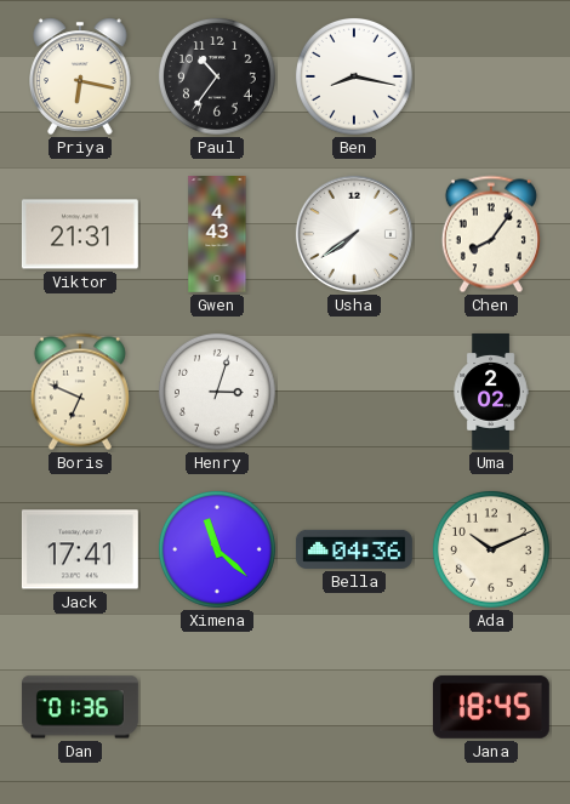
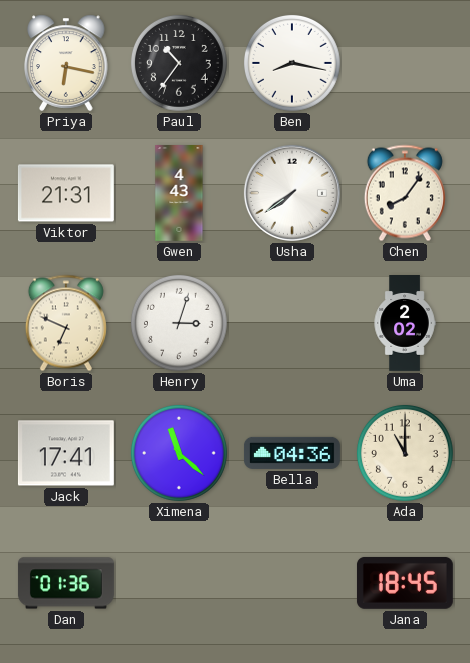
Ada: 10:11 -> 11:00
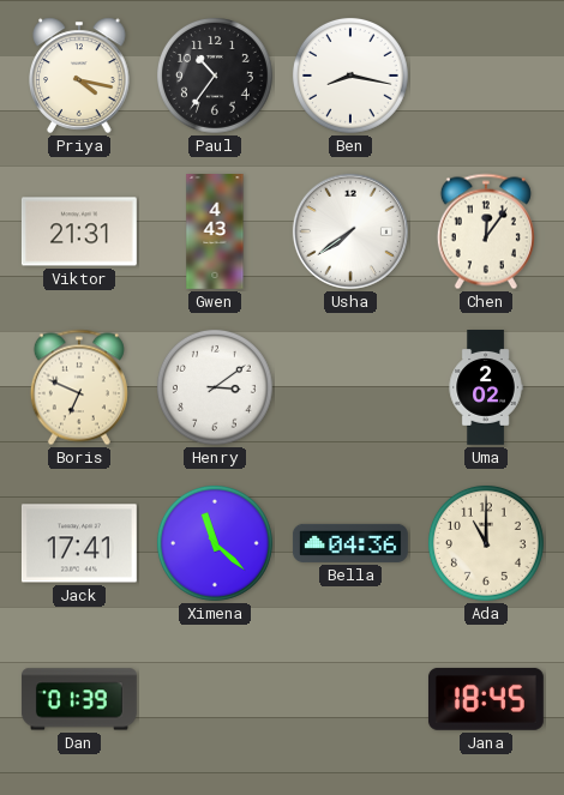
Priya: 6:17 -> 4:17
Chen: 8:06 -> 12:06
Henry: 3:03 -> 3:09
Dan: 01:36 -> 01:39
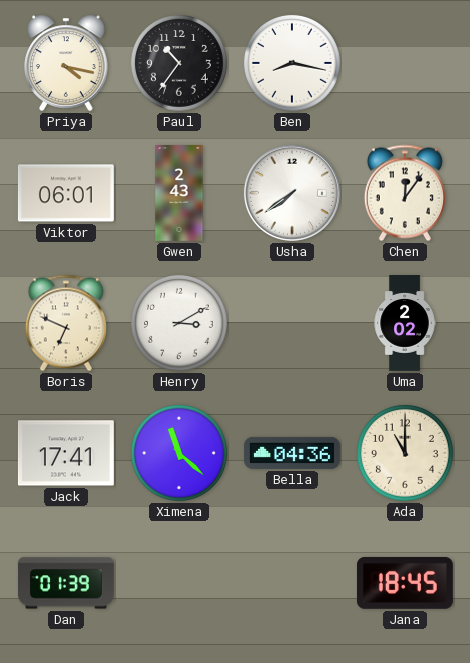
Viktor: 21:31 -> 06:01
Gwen: 4:43 -> 2:43
Henry: 3:09 -> 3:10
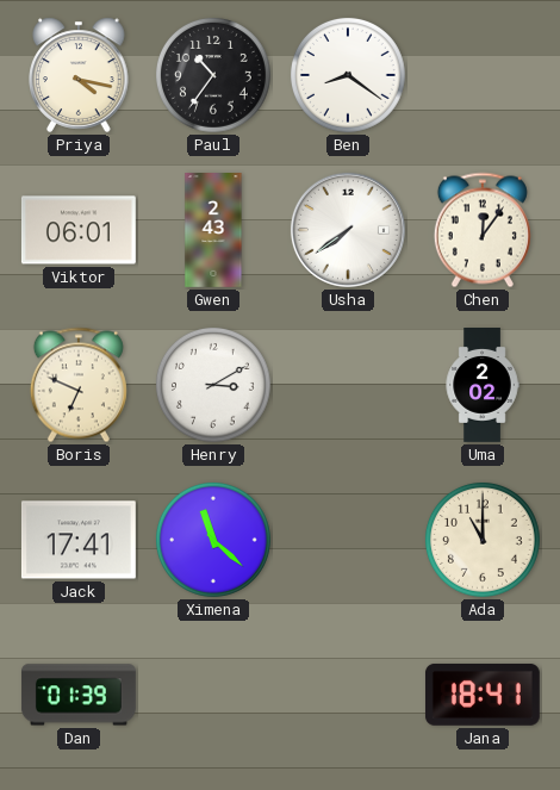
Ben: 8:17 -> 8:21
Bella: 04:36 -> none
Jana: 18:45 -> 18:41
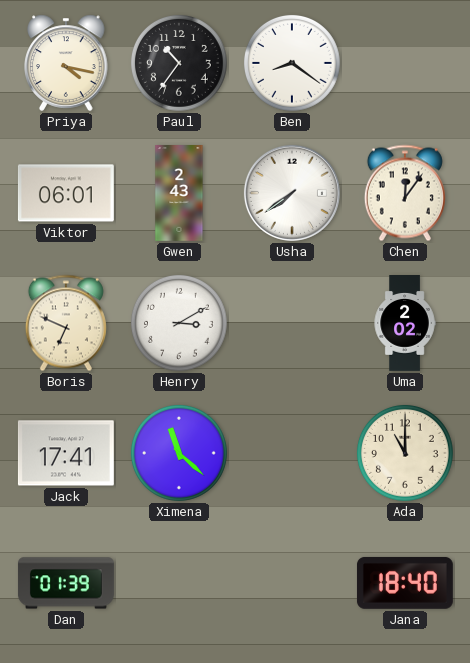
Jana: 18:41 -> 18:40
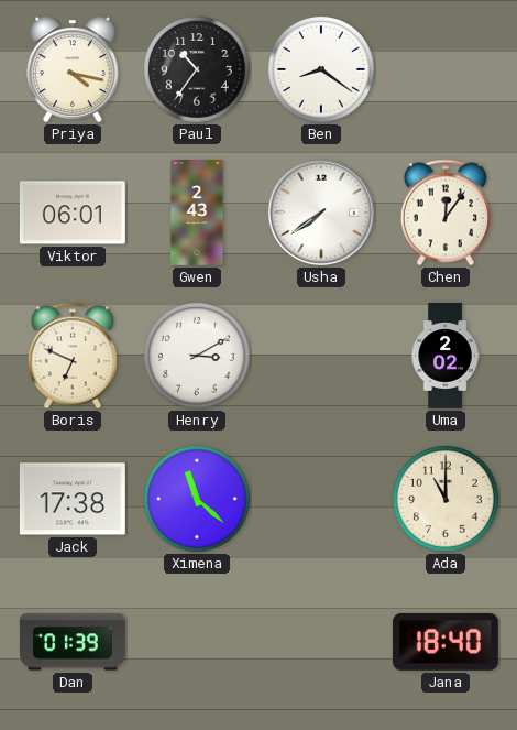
Jack: 17:41 -> 17:38
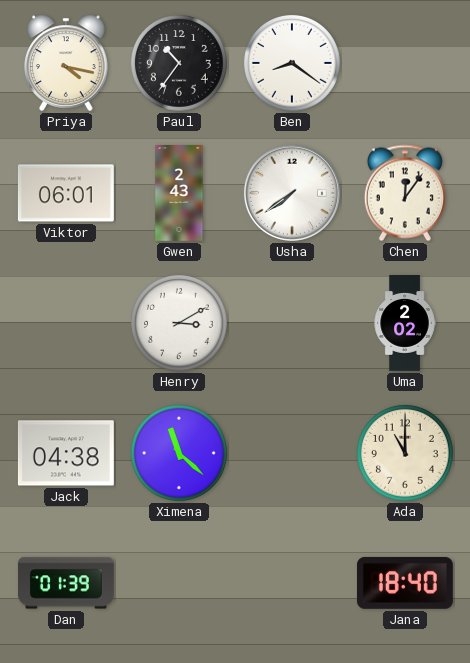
Boris: 6:49 -> none
Jack: 17:38 -> 04:38
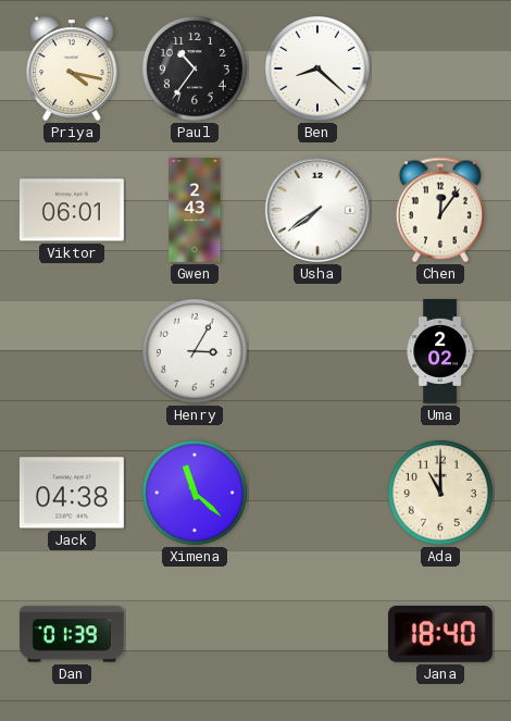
Ben: 8:21 -> 8:22
Henry: 3:10 -> 3:05
